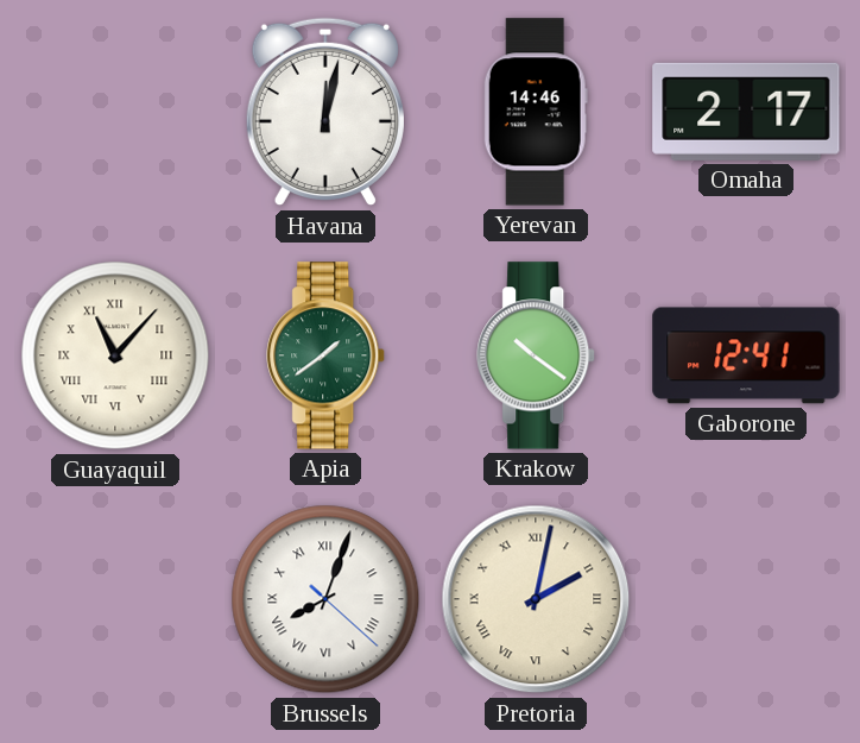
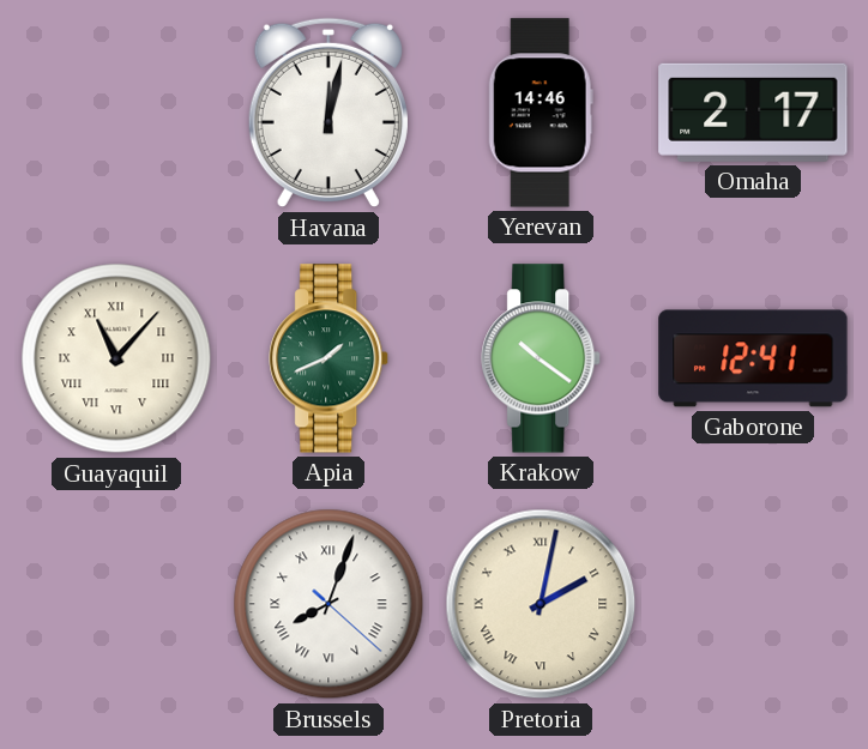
Apia: 1:39 -> 1:41
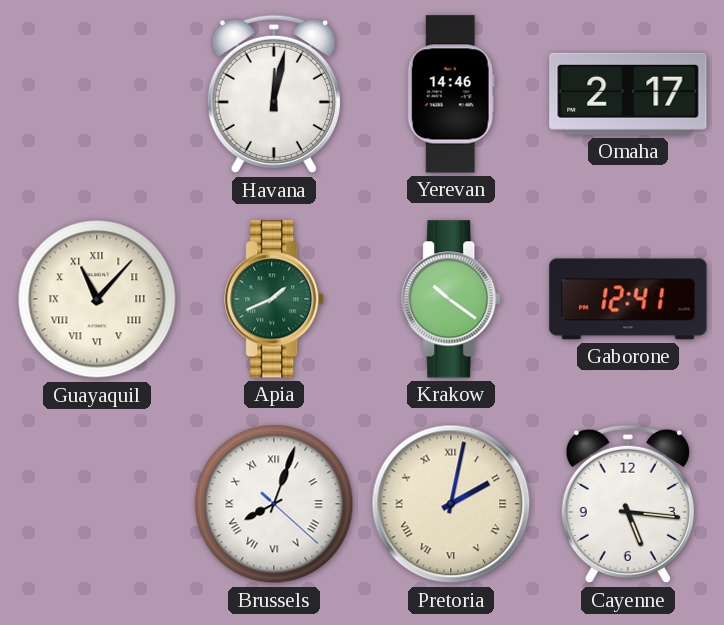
Cayenne: none -> 5:16
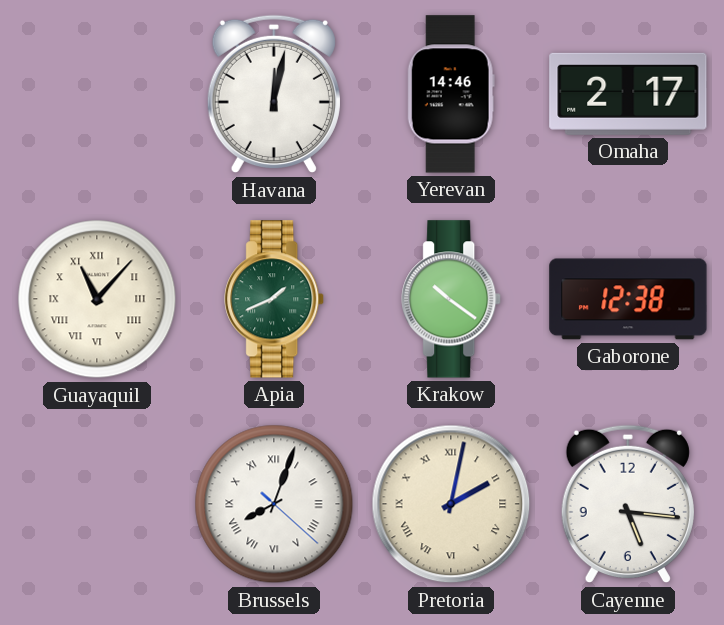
Gaborone: 12:41 -> 12:38
